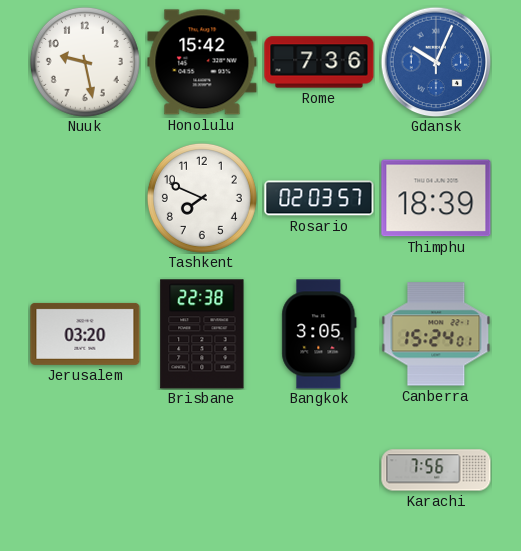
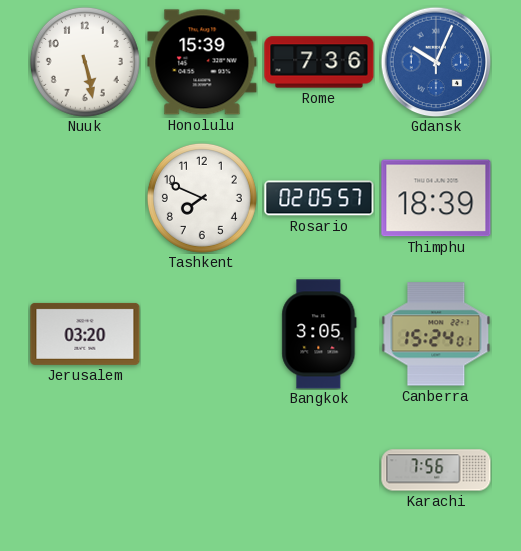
Nuuk: 9:28 -> 5:28
Honolulu: 15:42 -> 15:39
Rosario: 02:03 -> 02:05
Brisbane: 22:38 -> none
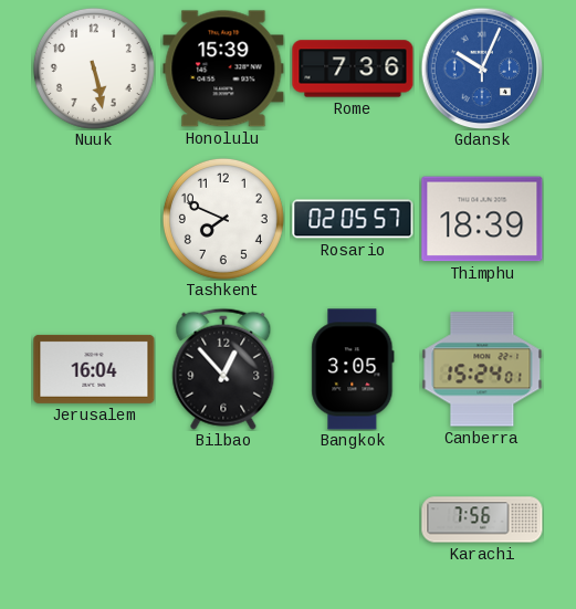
Jerusalem: 03:20 -> 16:04
Bilbao: none -> 12:53
